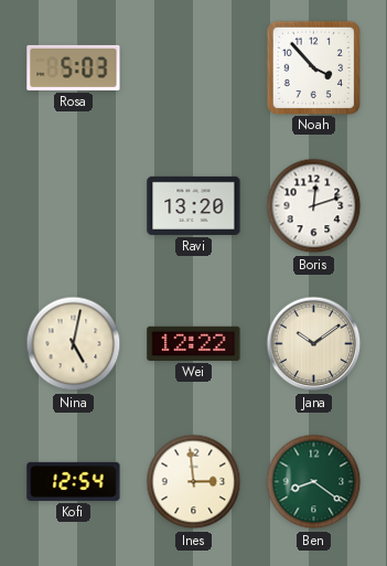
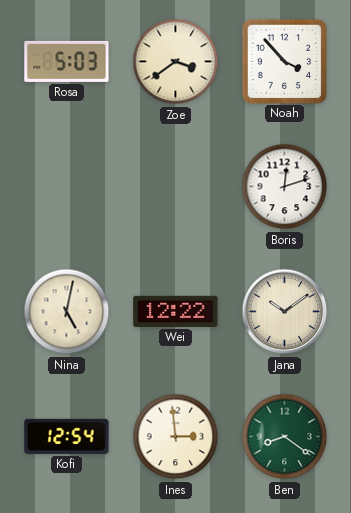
Zoe: none -> 3:39
Ravi: 13:20 -> none
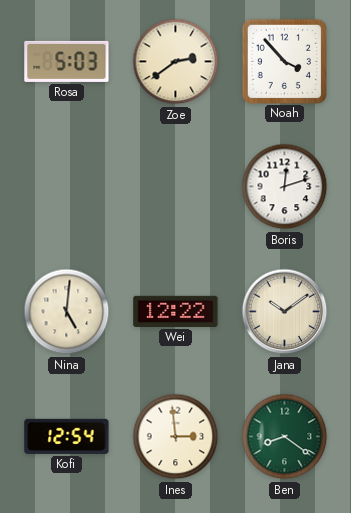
Zoe: 3:39 -> 2:39
Nina: 5:02 -> 5:01
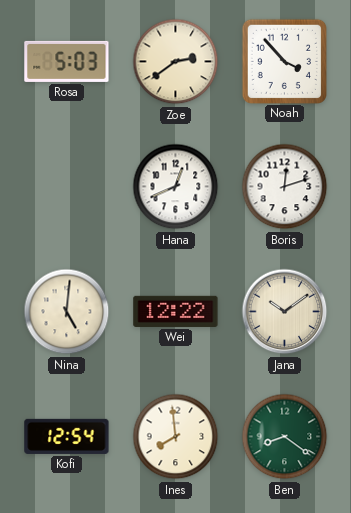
Hana: none -> 12:41
Ines: 2:59 -> 7:59
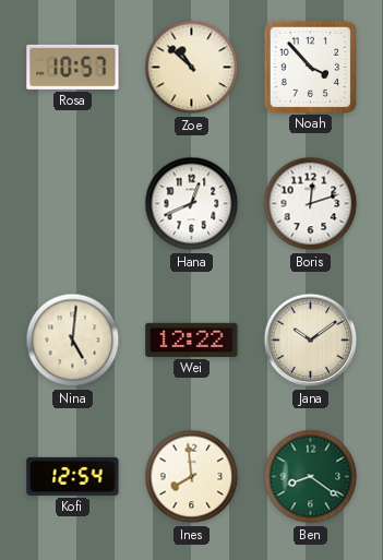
Rosa: 5:03 -> 10:57
Zoe: 2:39 -> 10:52
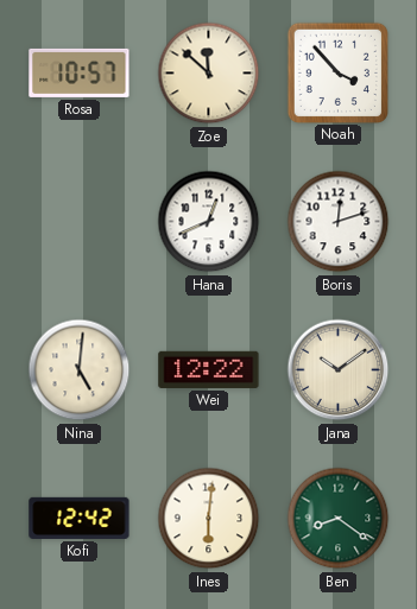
Zoe: 10:52 -> 11:52
Kofi: 12:54 -> 12:42
Ines: 7:59 -> 6:01
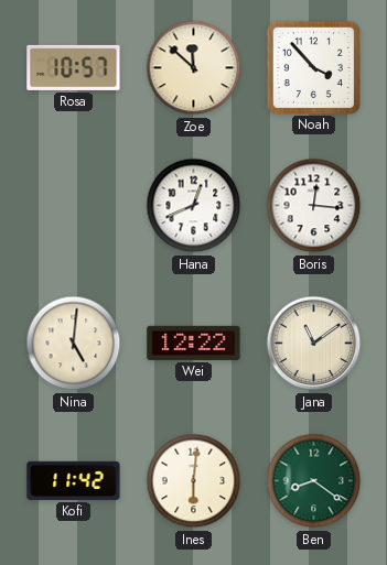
Boris: 12:12 -> 12:16
Jana: 10:09 -> 11:09
Kofi: 12:42 -> 11:42
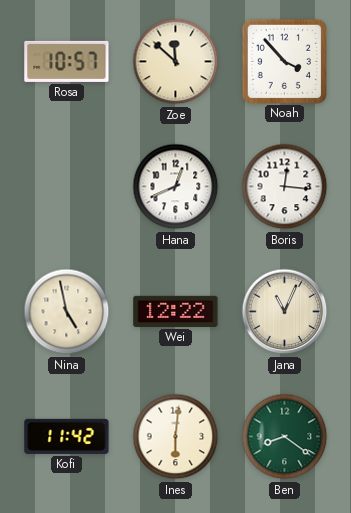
Nina: 5:01 -> 4:58
Jana: 11:09 -> 11:04
